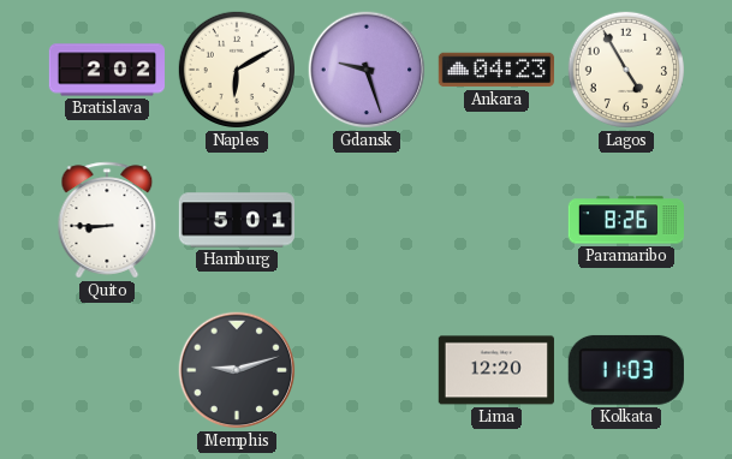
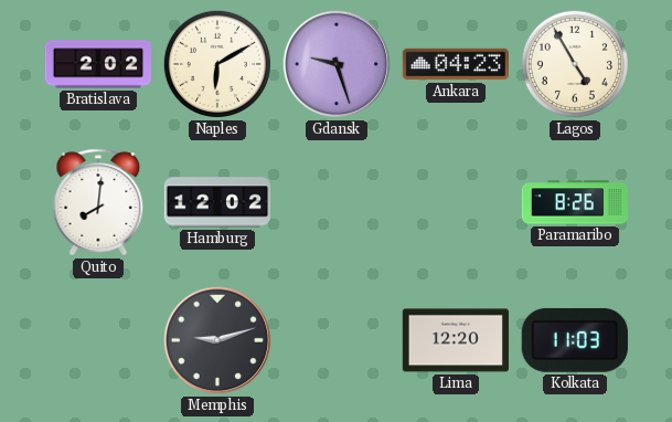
Quito: 8:45 -> 8:01
Hamburg: 5:01 -> 12:02
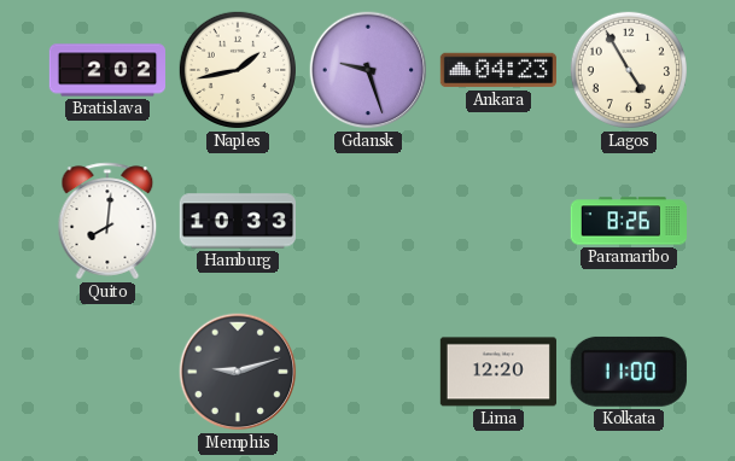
Naples: 6:10 -> 1:43
Hamburg: 12:02 -> 10:33
Kolkata: 11:03 -> 11:00
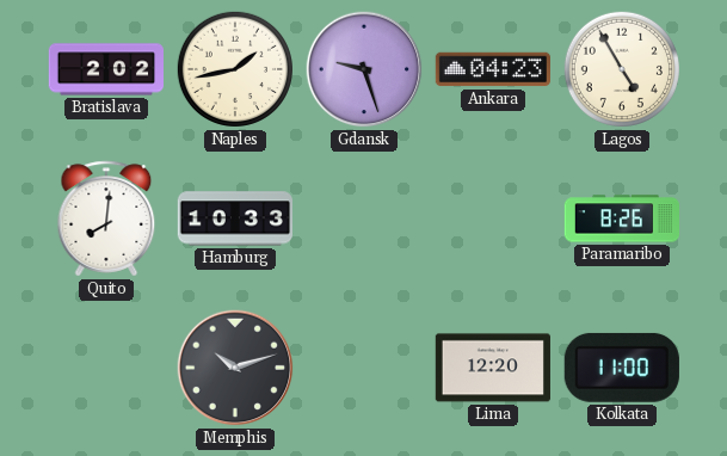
Memphis: 9:12 -> 10:12
